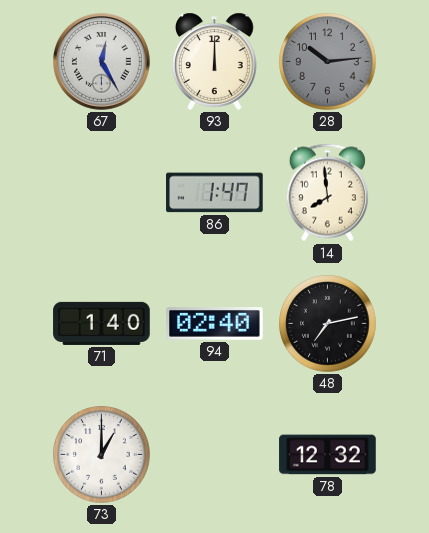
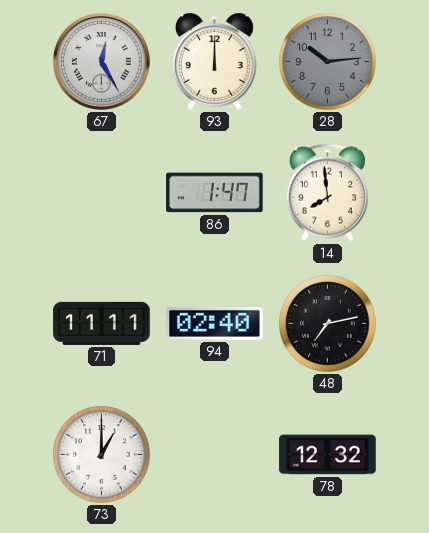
71: 1:40 -> 11:11
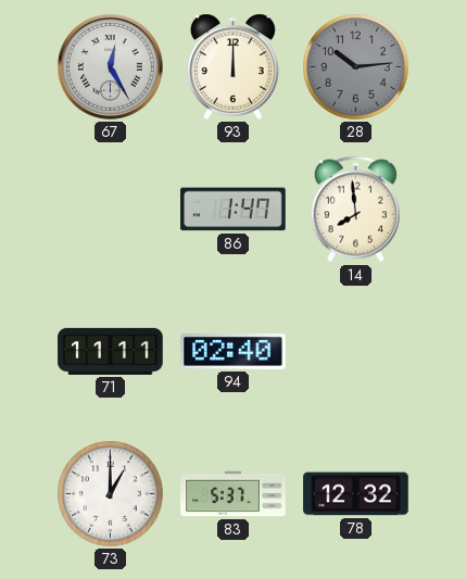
48: 7:13 -> none
83: none -> 5:37
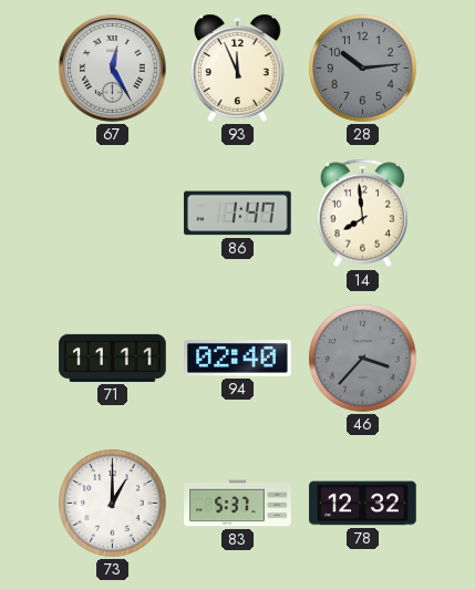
93: 12:00 -> 11:56
46: none -> 3:37
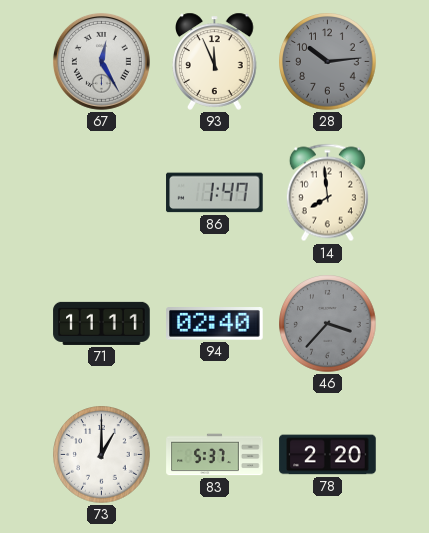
78: 12:32 -> 2:20
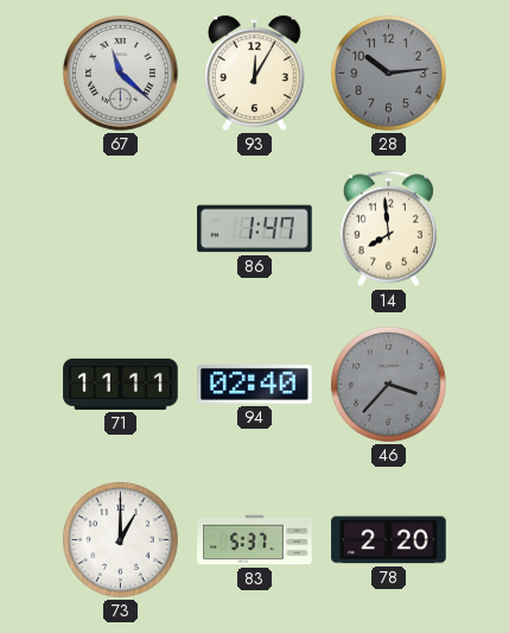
67: 12:25 -> 11:22
93: 11:56 -> 12:05
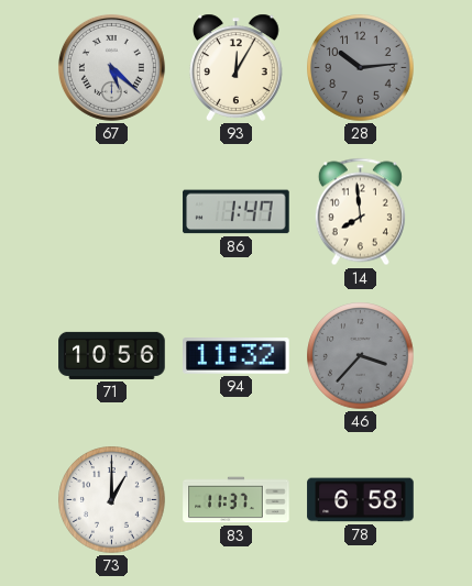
67: 11:22 -> 5:22
71: 11:11 -> 10:56
94: 02:40 -> 11:32
83: 5:37 -> 11:37
78: 2:20 -> 6:58
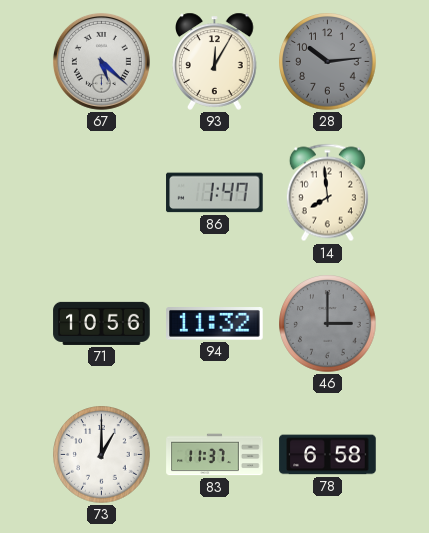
46: 3:37 -> 3:00
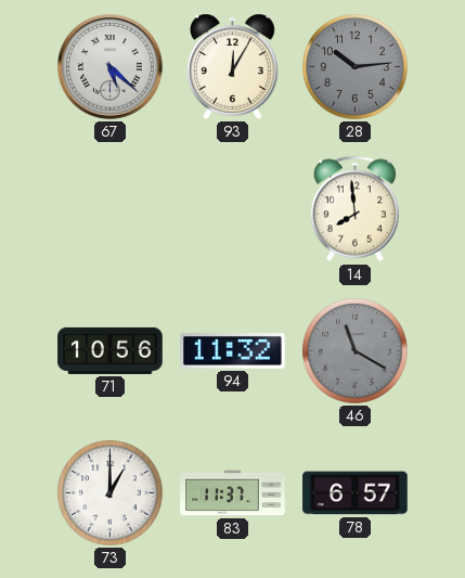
86: 1:47 -> none
46: 3:00 -> 11:20
78: 6:58 -> 6:57
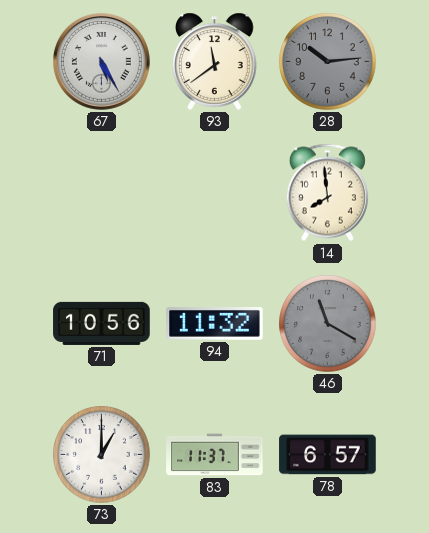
67: 5:22 -> 5:25
93: 12:05 -> 11:39
